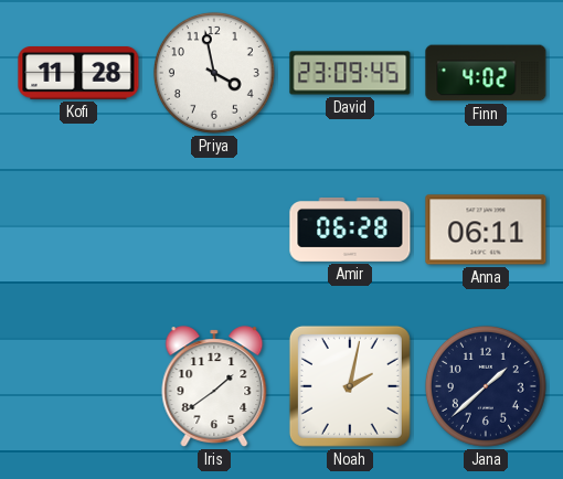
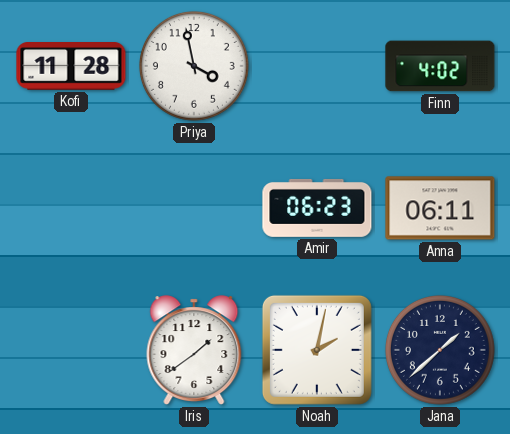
David: 23:09 -> none
Amir: 06:28 -> 06:23
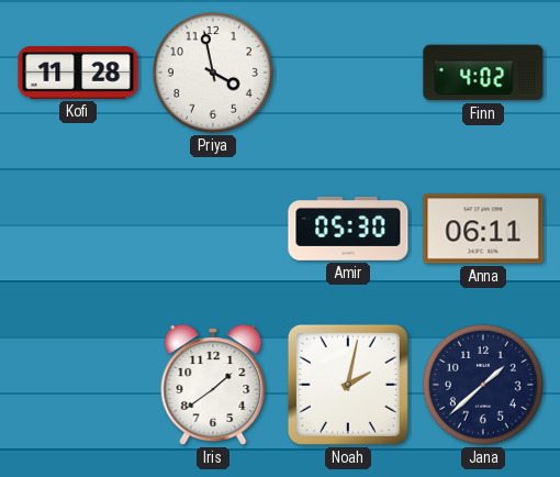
Amir: 06:23 -> 05:30
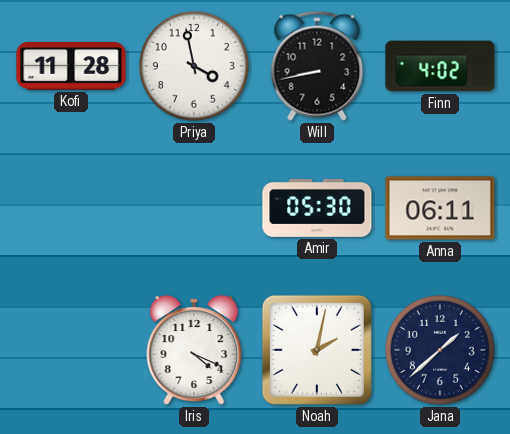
Will: none -> 8:43
Iris: 1:39 -> 4:19
